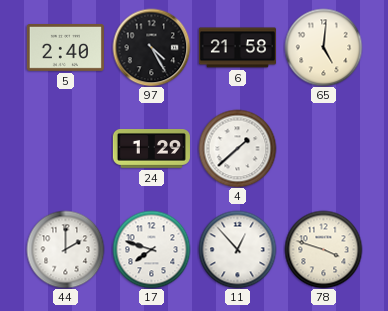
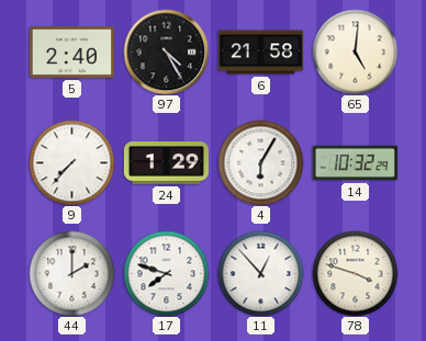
9: none -> 7:37
4: 1:38 -> 6:05
14: none -> 10:32
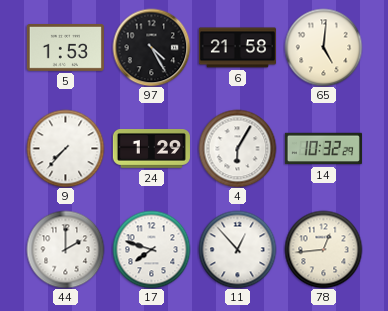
5: 2:40 -> 1:53
78: 3:48 -> 12:44
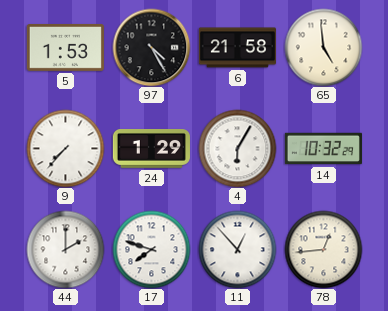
65: 5:01 -> 4:59
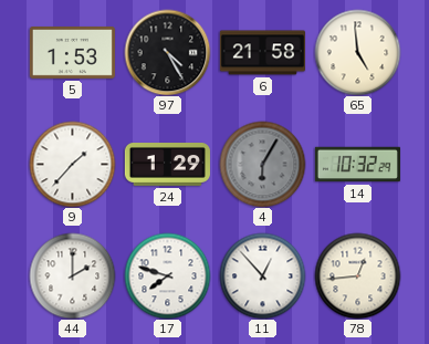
9: 7:37 -> 1:37
4 dial: white -> grey
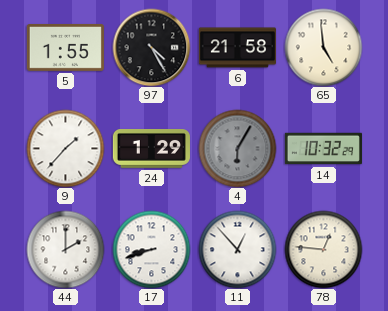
5: 1:53 -> 1:55
17: 7:48 -> 8:42
78: 12:44 -> 12:46
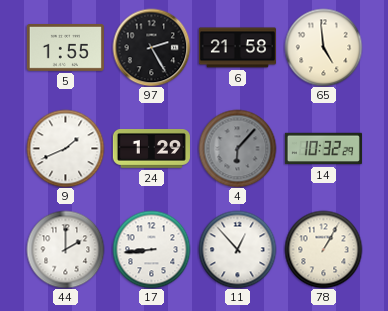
97: 4:25 -> 2:25
9: 1:37 -> 1:41
4: 6:05 -> 6:07
17: 8:42 -> 8:44
78: 12:46 -> 1:05
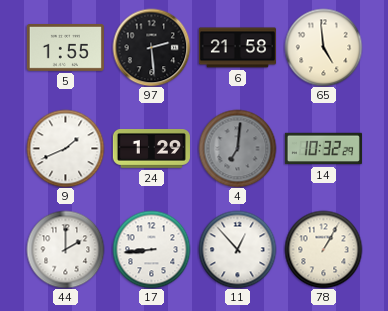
97: 2:25 -> 2:29
4: 6:07 -> 7:01
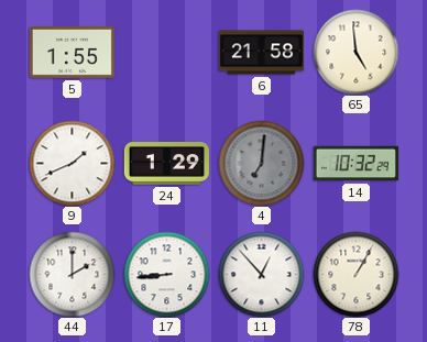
97: 2:29 -> none
